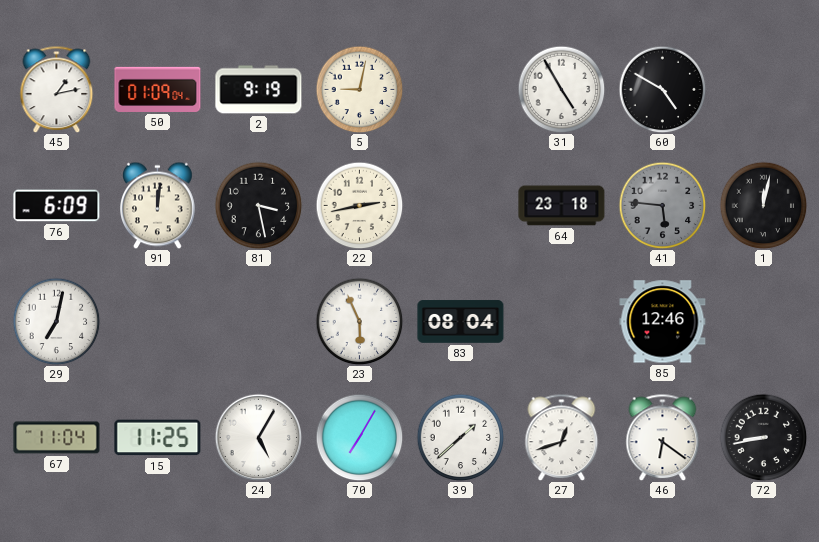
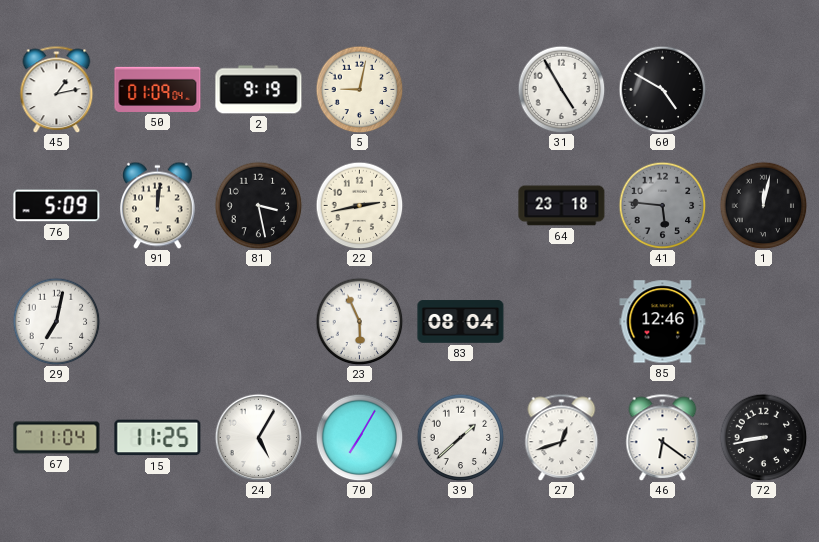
76: 6:09 -> 5:09
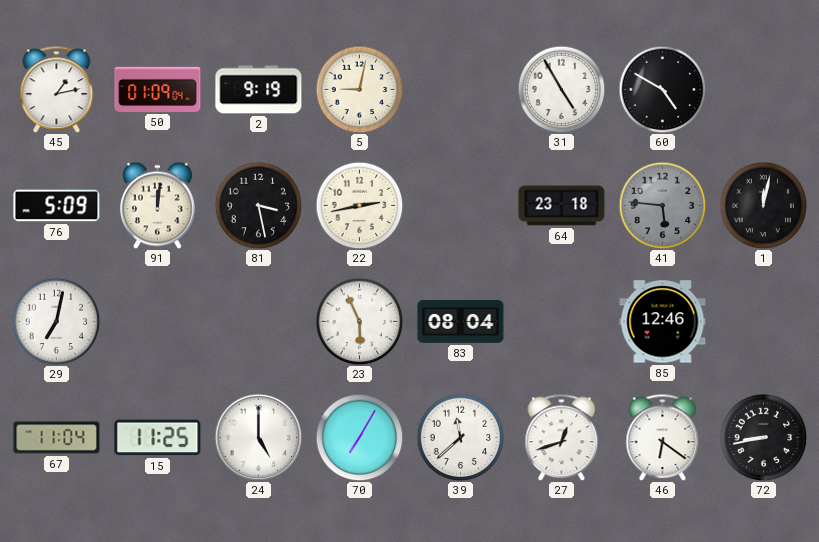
24: 5:05 -> 5:00
39: 1:38 -> 11:38
